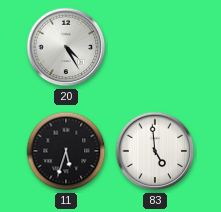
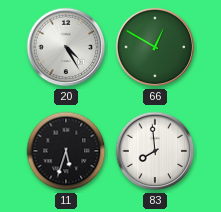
66: none -> 12:50
83: 4:59 -> 7:59
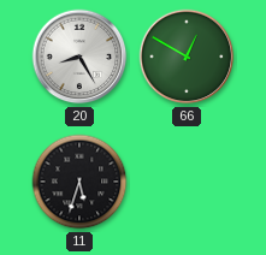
20: 4:25 -> 8:25
83: 7:59 -> none
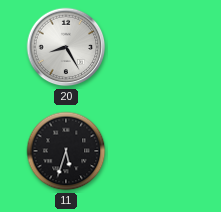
66: 12:50 -> none
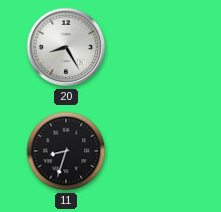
11: 5:33 -> 8:33
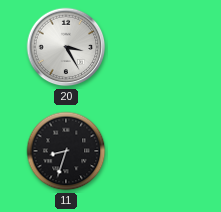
20: 8:25 -> 3:25
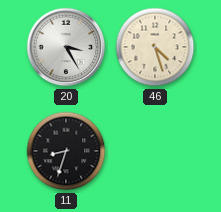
46: none -> 4:27
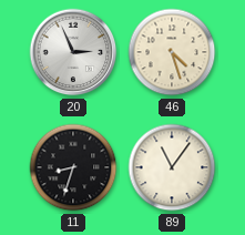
20: 3:25 -> 2:56
89: none -> 11:06
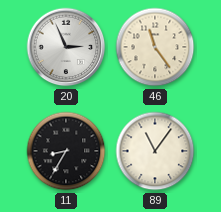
46: 4:27 -> 11:24
11: 8:33 -> 8:35
